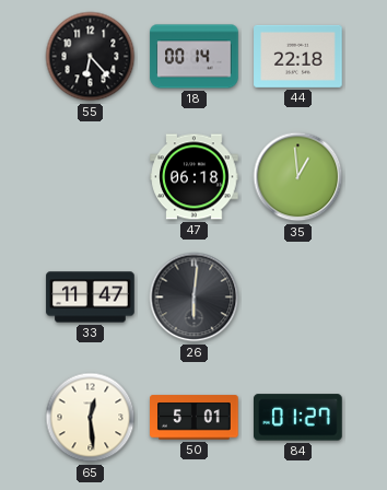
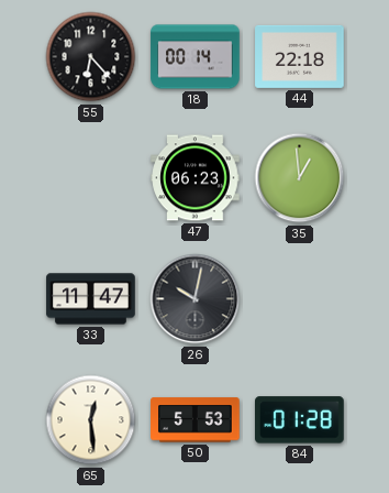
47: 06:18 -> 06:23
26: 6:01 -> 10:02
50: 5:01 -> 5:53
84: 01:27 -> 01:28
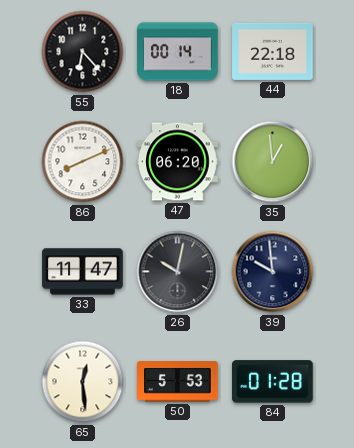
86: none -> 8:11
47: 06:23 -> 06:20
39: none -> 9:59
